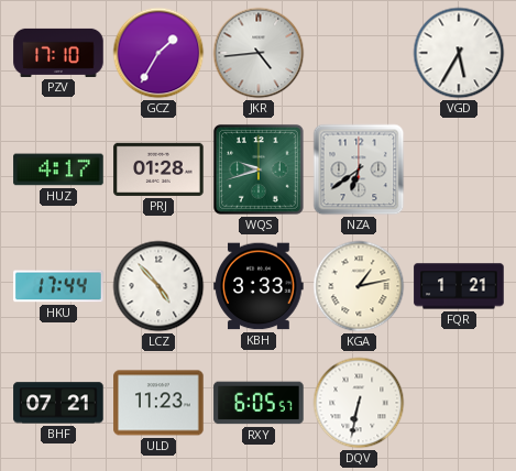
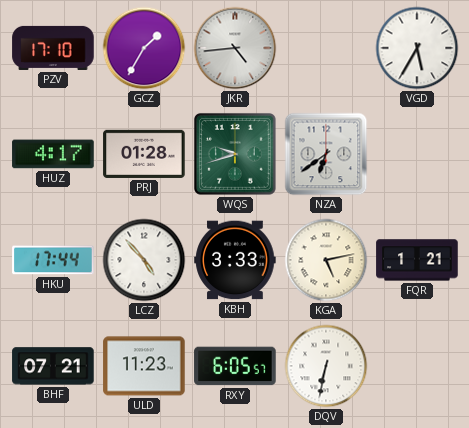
KGA: 1:13 -> 5:13
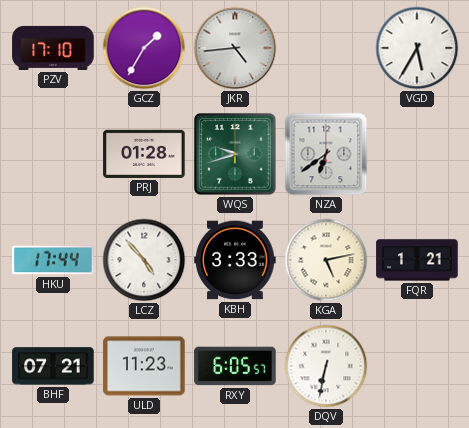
HUZ: 4:17 -> none
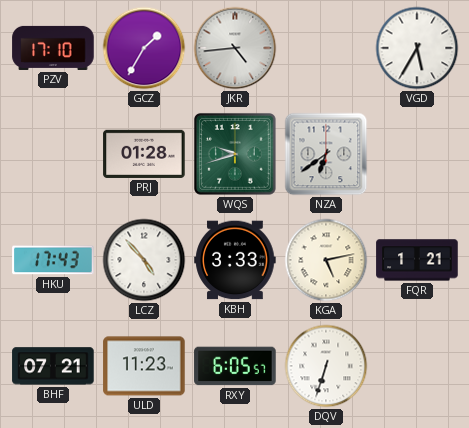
HKU: 17:44 -> 17:43
DQV: 6:32 -> 6:33
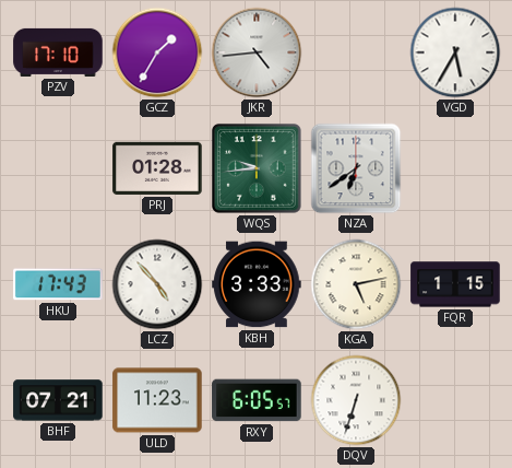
WQS: 9:42 -> 9:44
FQR: 1:21 -> 1:15
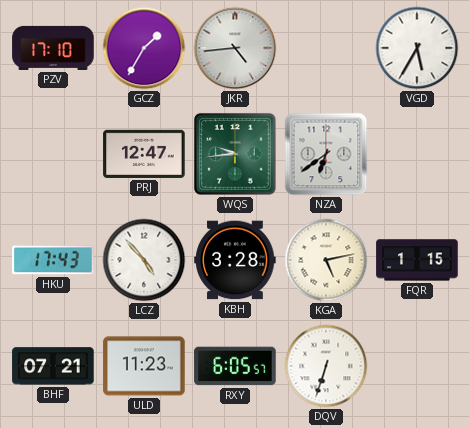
PRJ: 01:28 -> 12:47
KBH: 3:33 -> 3:28
